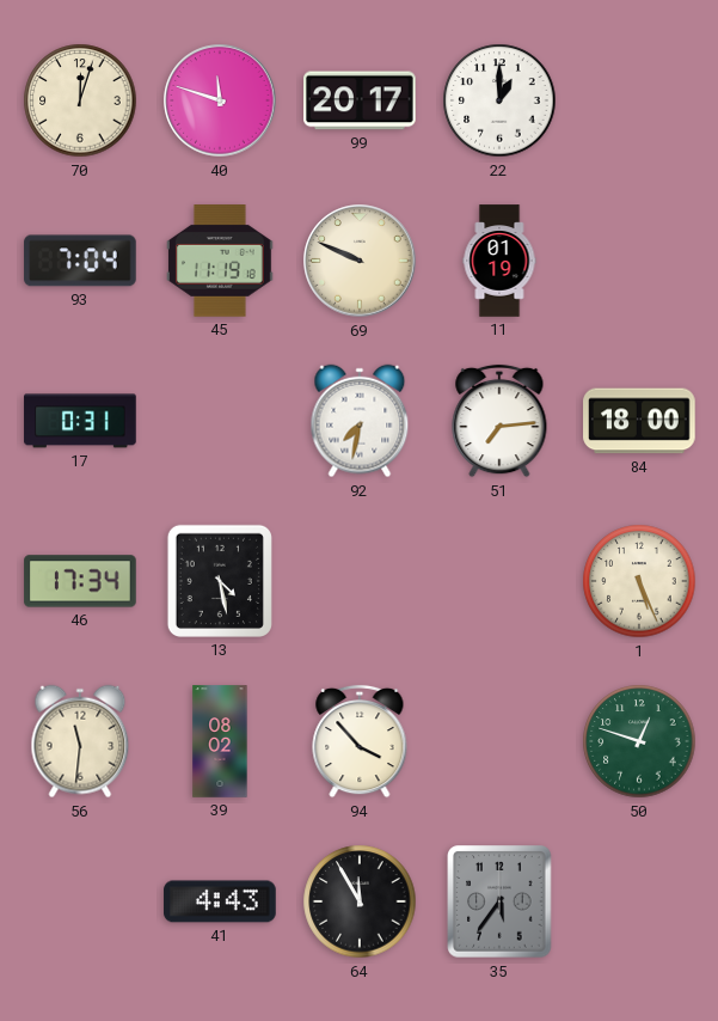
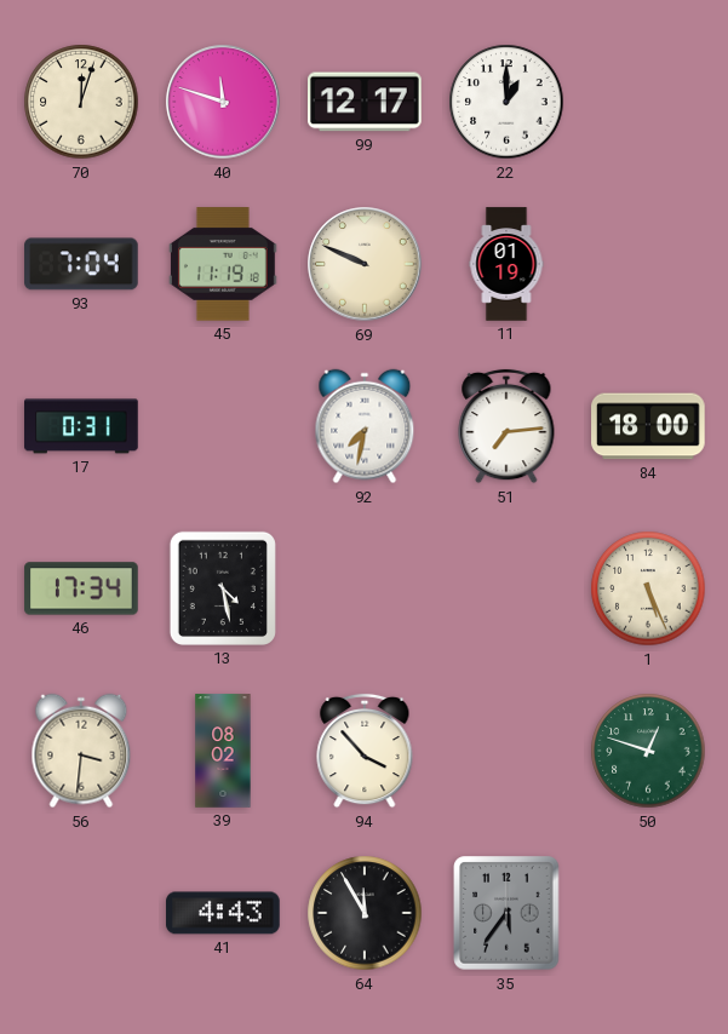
99: 20:17 -> 12:17
56: 11:31 -> 3:31
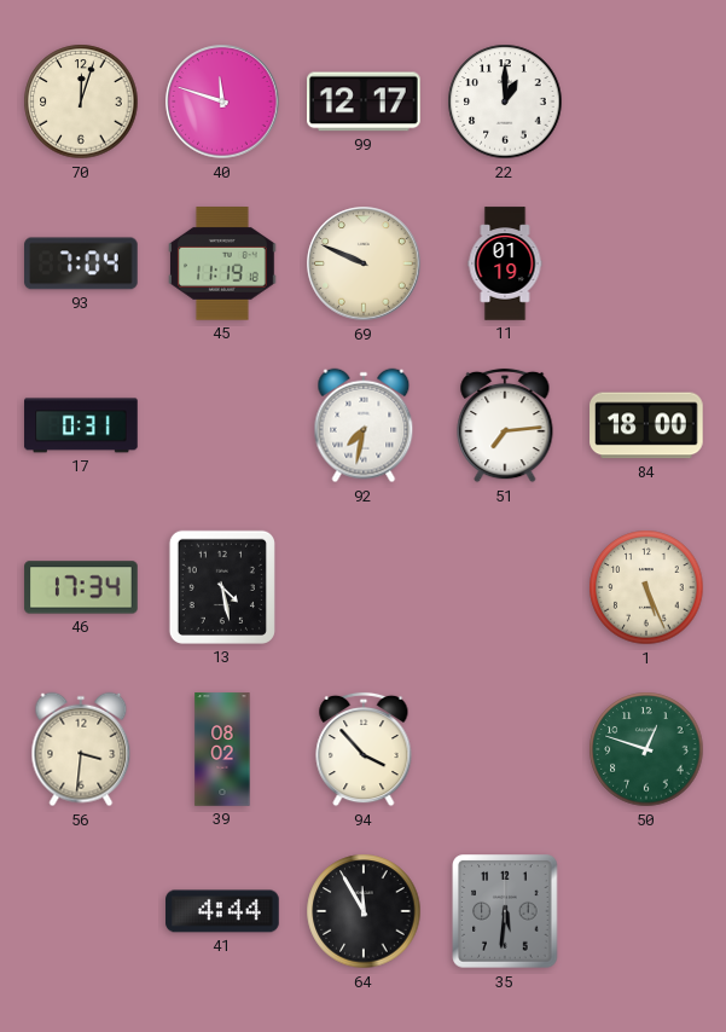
41: 4:43 -> 4:44
35: 5:36 -> 5:31
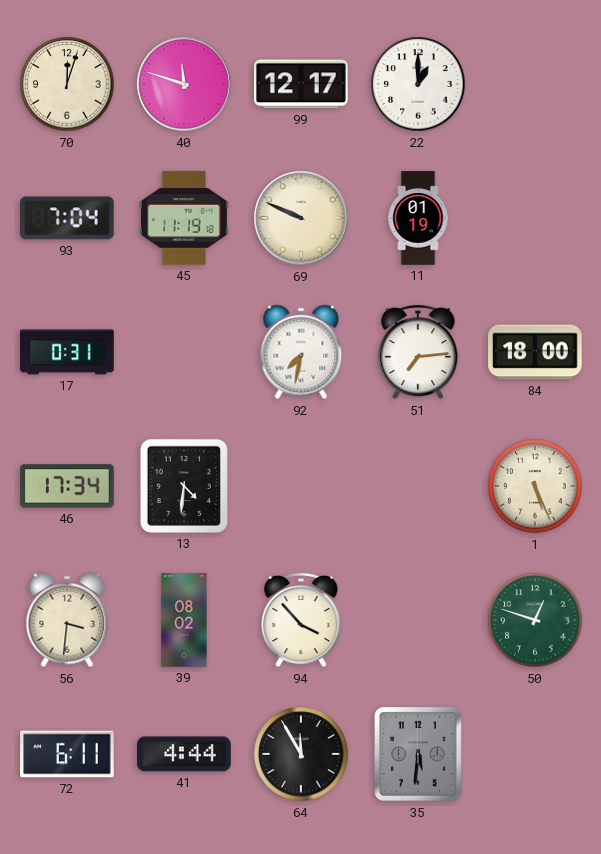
13: 4:28 -> 4:31
72: none -> 6:11
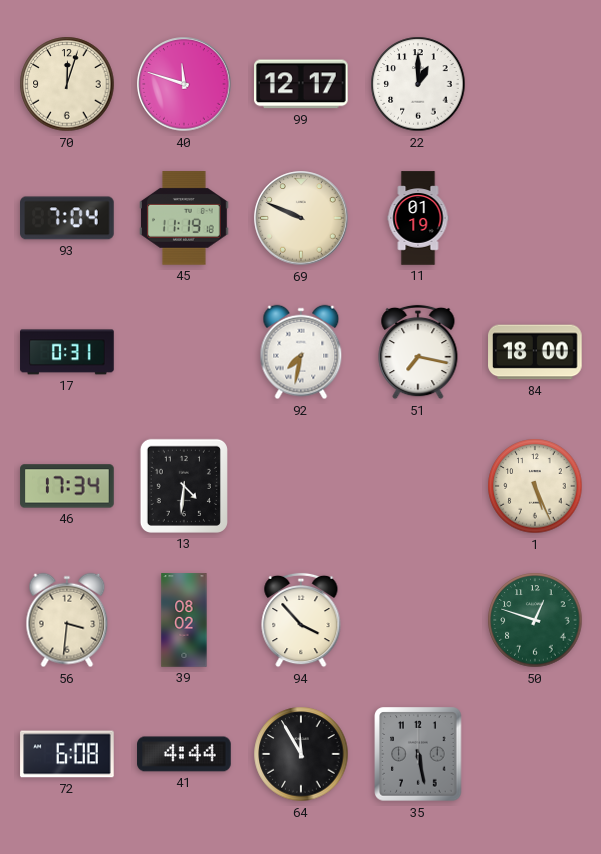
51: 7:14 -> 7:17
72: 6:11 -> 6:08
35: 5:31 -> 5:28
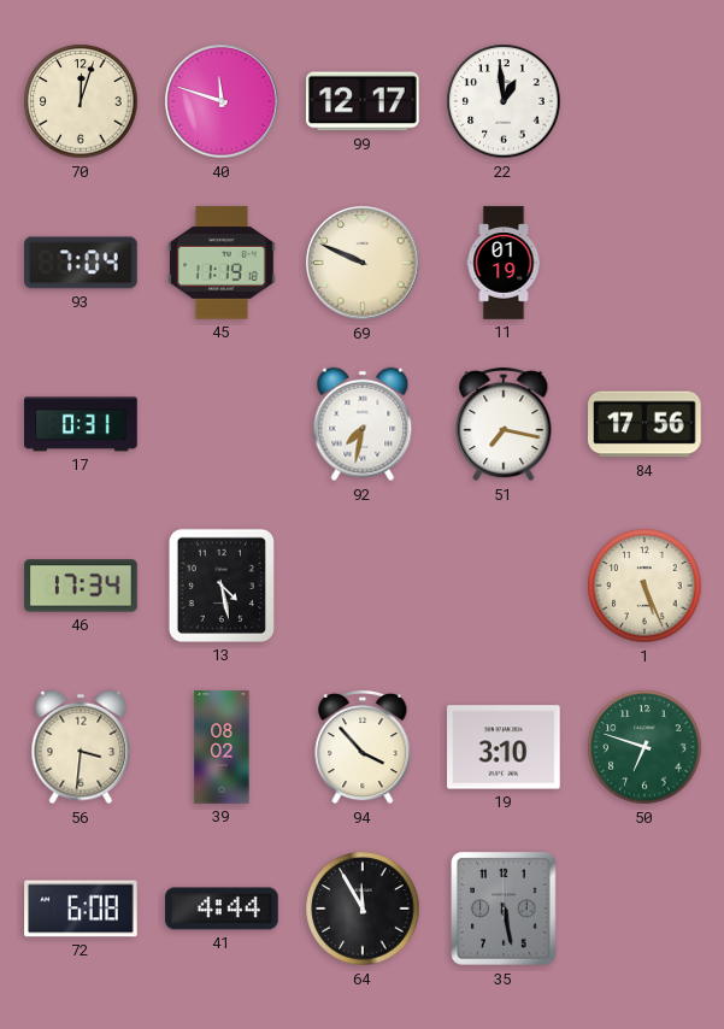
22: 1:00 -> 12:59
84: 18:00 -> 17:56
13: 4:31 -> 4:28
19: none -> 3:10
50: 12:48 -> 6:48
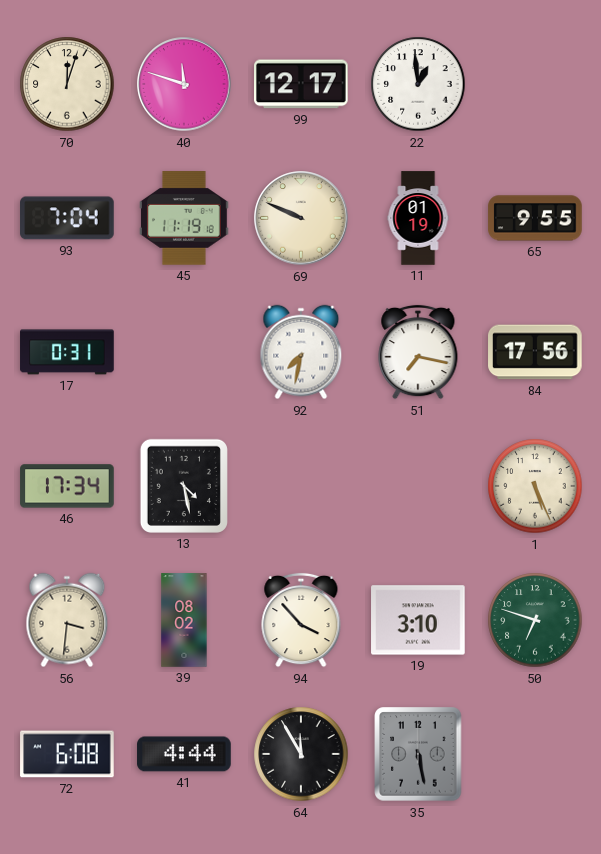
65: none -> 9:55
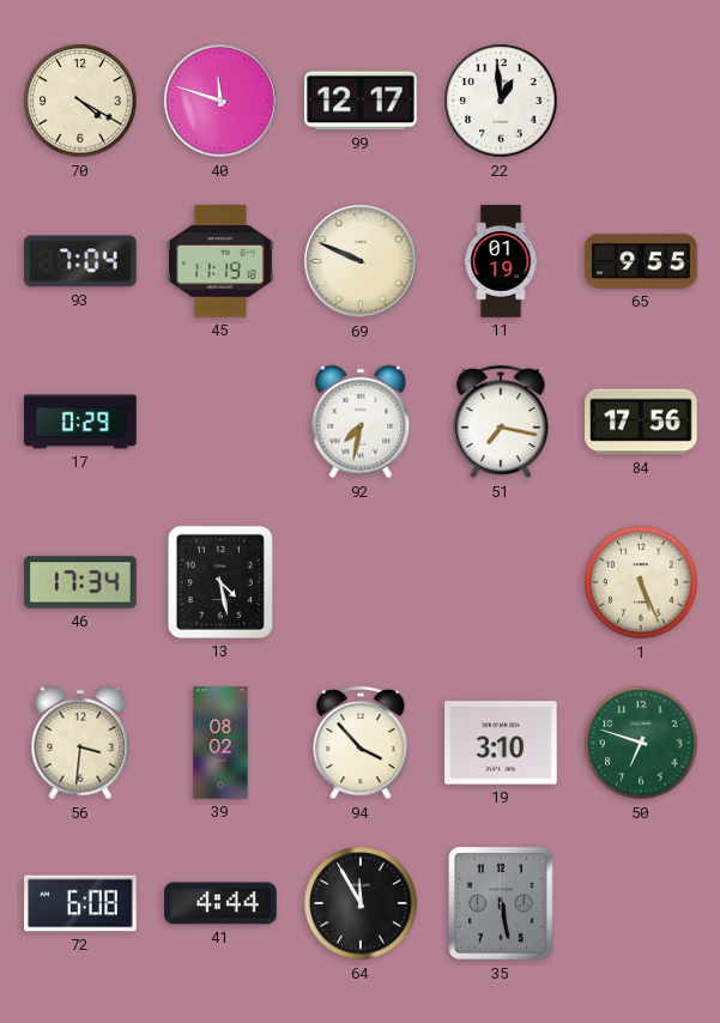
70: 12:03 -> 4:20
17: 0:31 -> 0:29
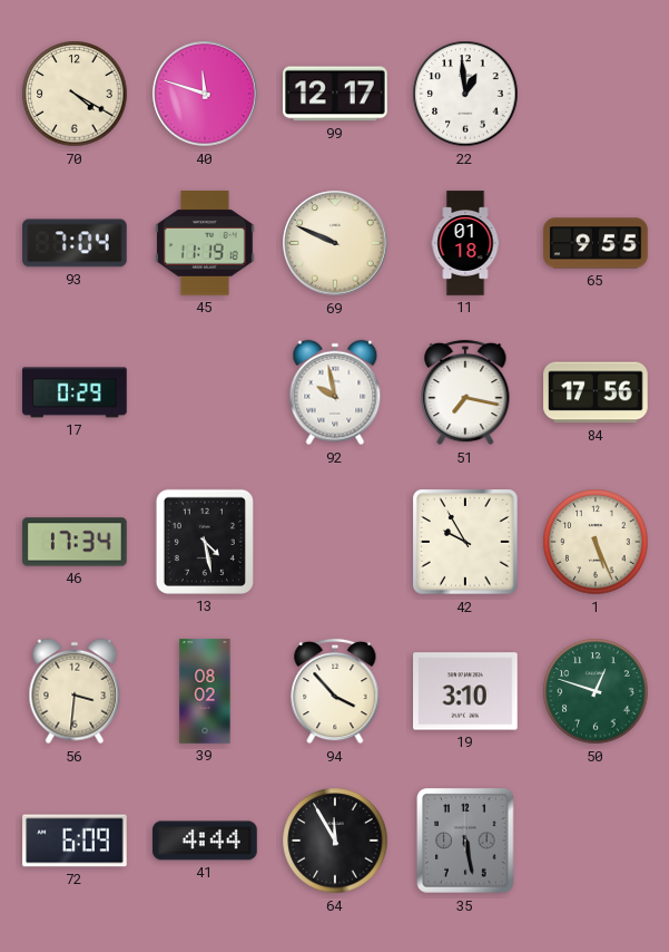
11: 01:19 -> 01:18
92: 7:32 -> 9:58
42: none -> 9:55
50: 6:48 -> 12:48
72: 6:08 -> 6:09
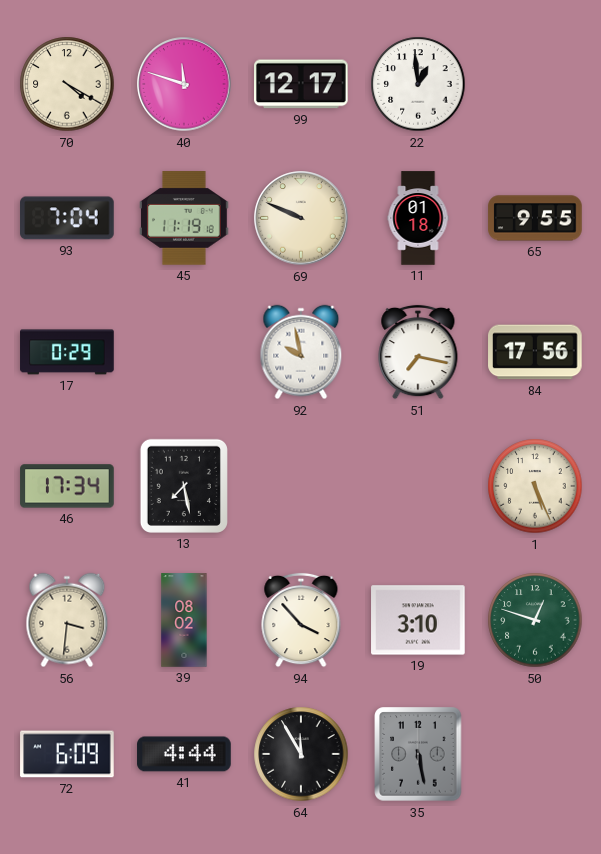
13: 4:28 -> 7:28
42: 9:55 -> none
